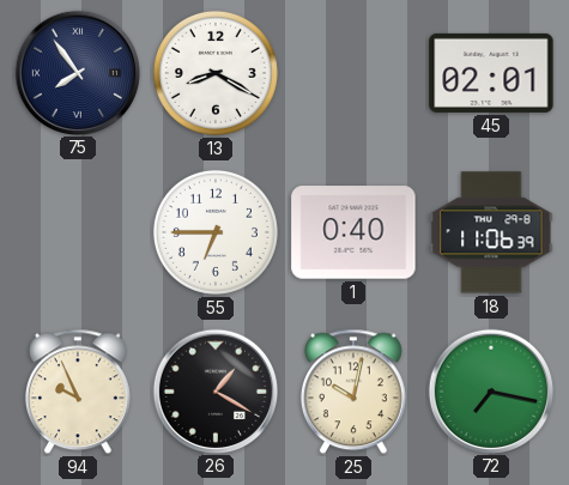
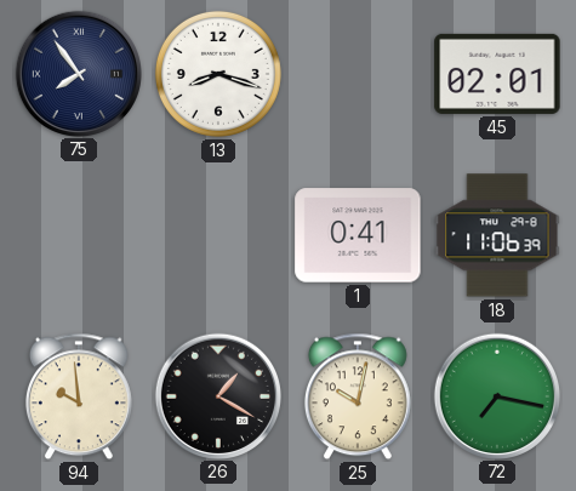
13: 8:20 -> 8:18
55: 6:45 -> none
1: 0:40 -> 0:41
94: 9:56 -> 9:59
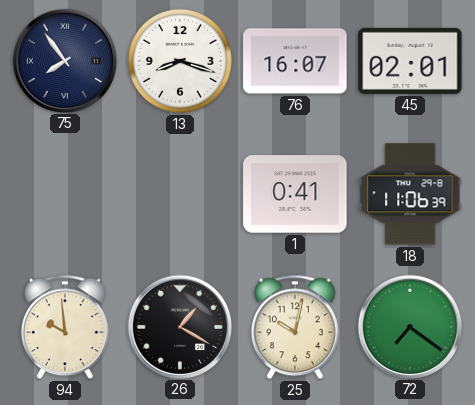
76: none -> 16:07
72: 7:17 -> 7:21
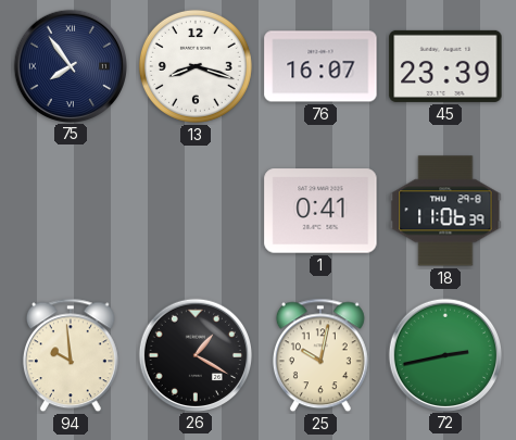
45: 02:01 -> 23:39
72: 7:21 -> 2:43
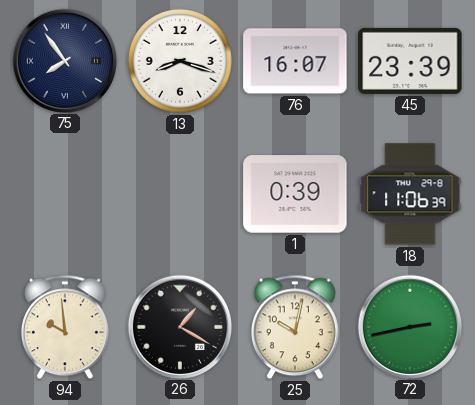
1: 0:41 -> 0:39
